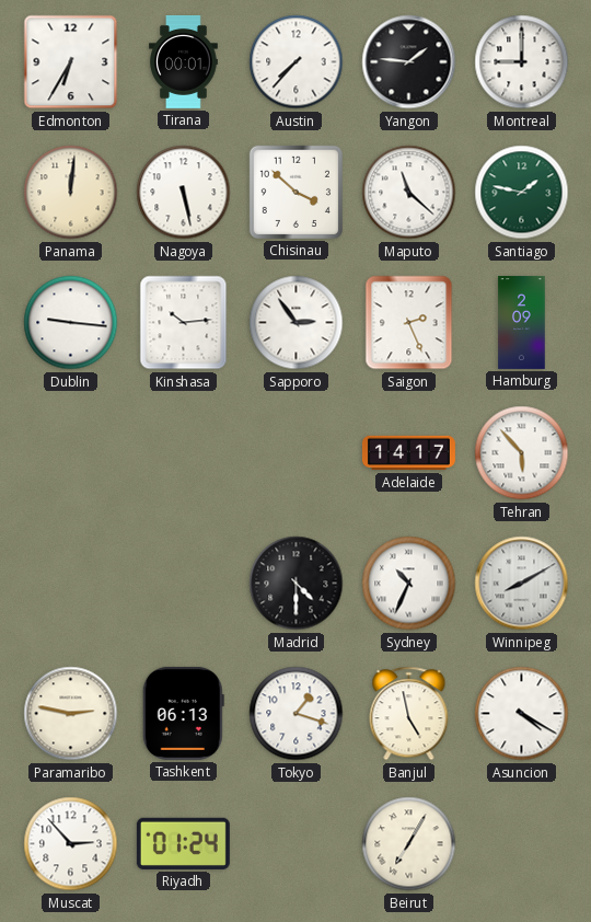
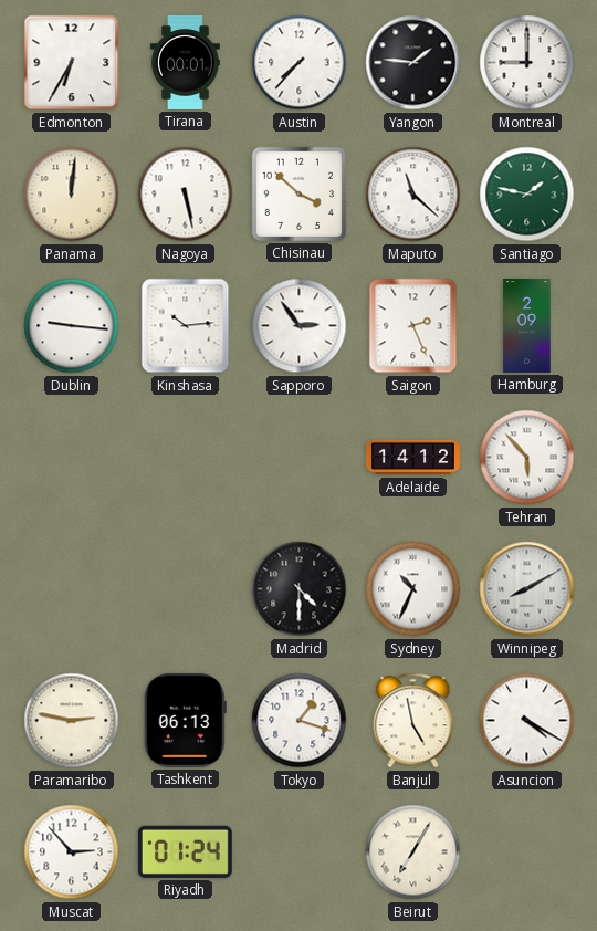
Adelaide: 14:17 -> 14:12
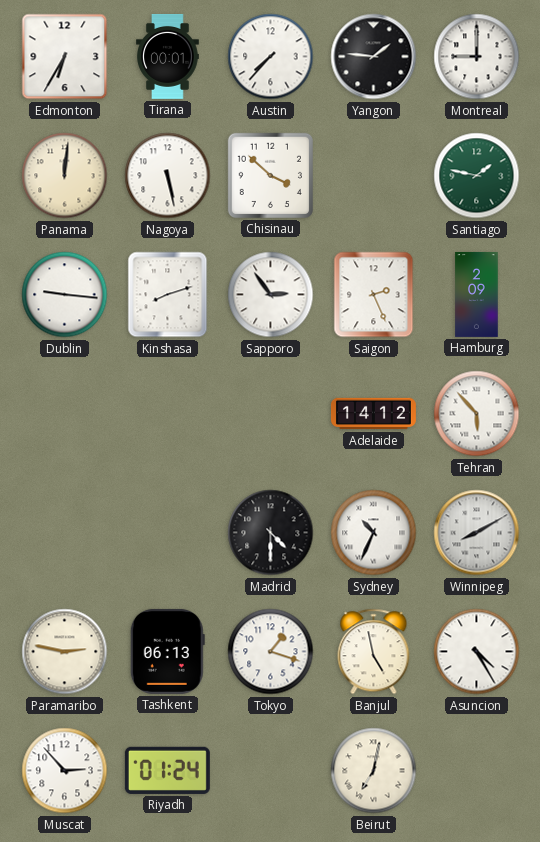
Maputo: 11:22 -> none
Kinshasa: 10:14 -> 8:12
Asuncion: 4:20 -> 4:25
Beirut: 7:05 -> 7:02
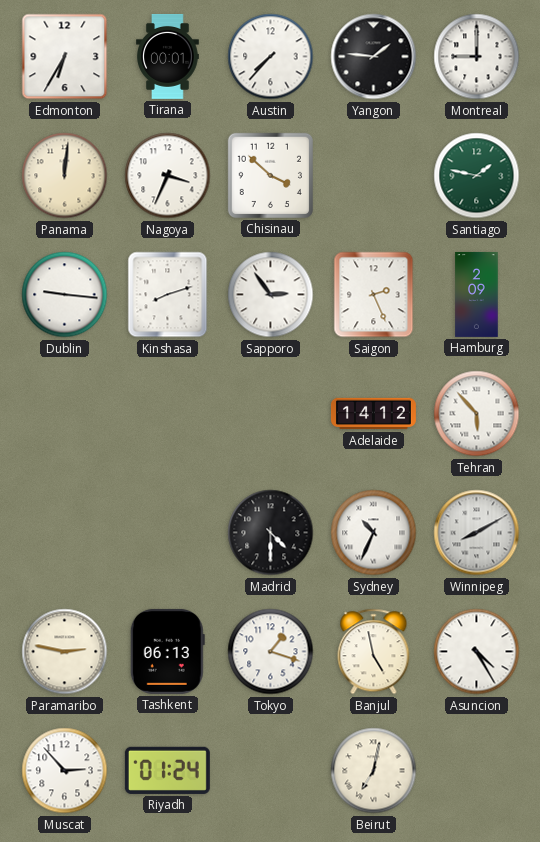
Nagoya: 5:28 -> 3:34
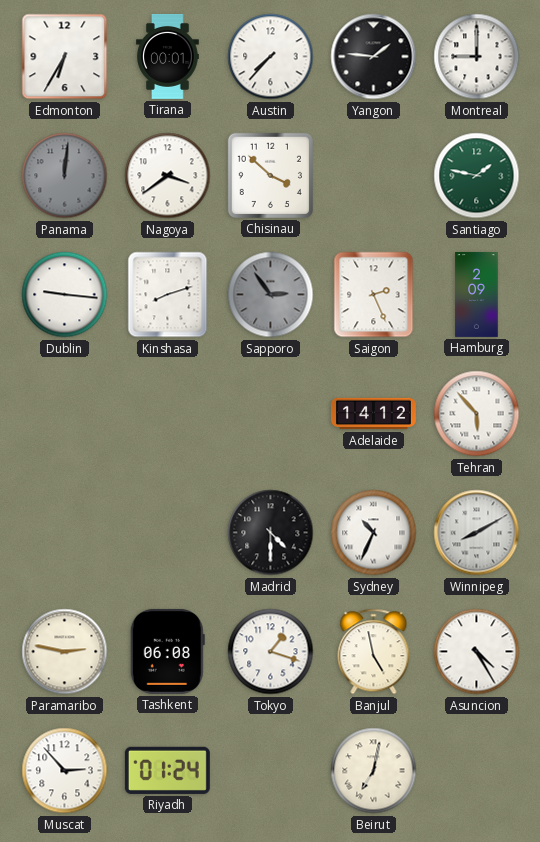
Panama dial: cream -> grey
Nagoya: 3:34 -> 3:39
Sapporo dial: white -> grey
Tashkent: 06:13 -> 06:08
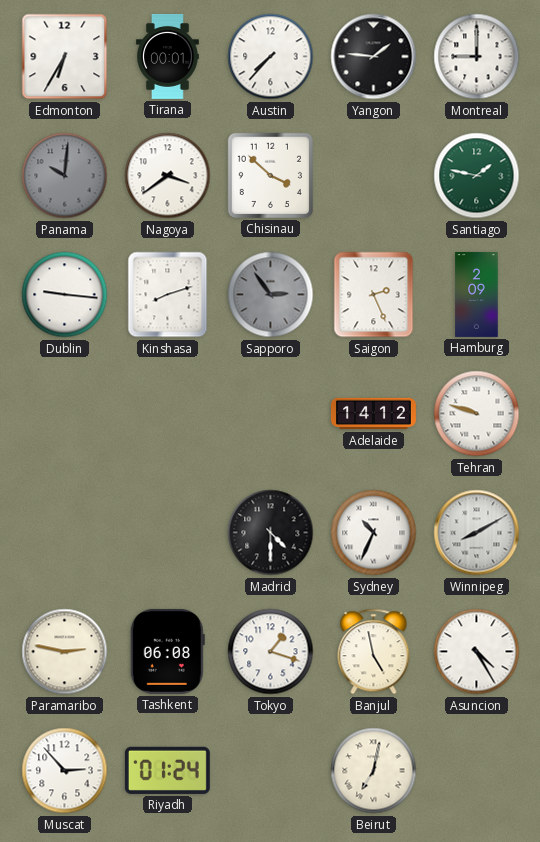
Panama: 12:01 -> 10:01
Tehran: 5:53 -> 9:48
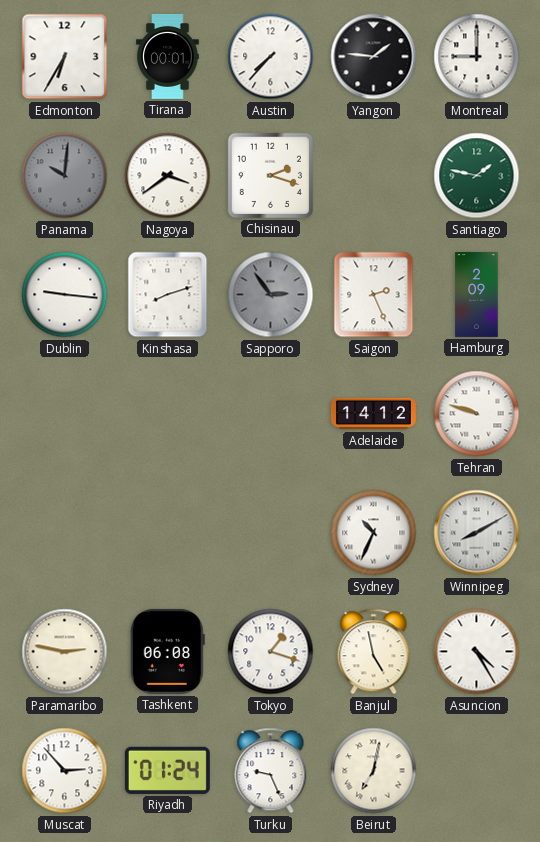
Chisinau: 3:52 -> 2:18
Madrid: 4:30 -> none
Turku: none -> 9:26
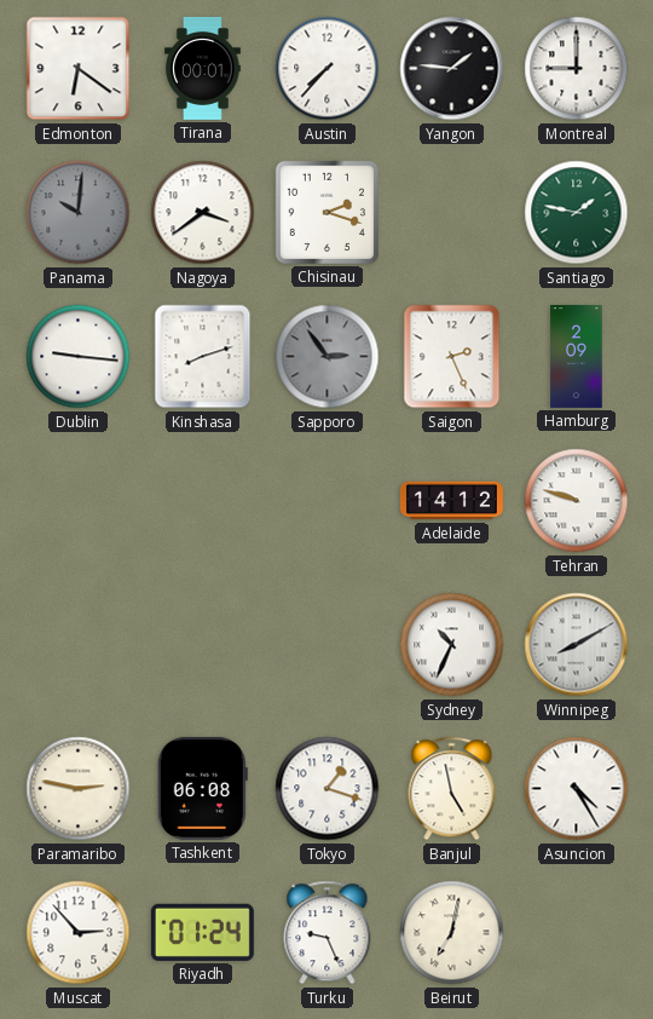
Edmonton: 6:35 -> 6:21
